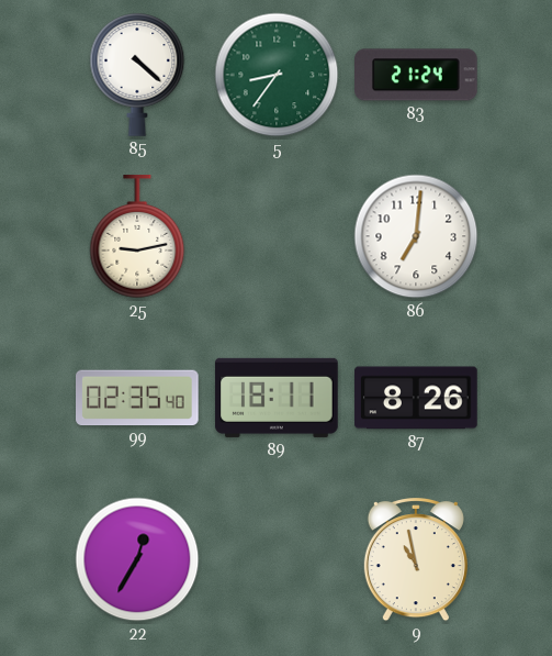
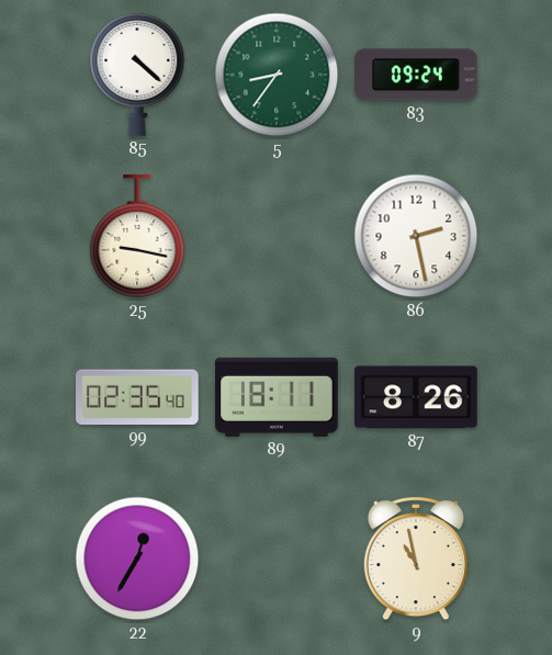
83: 21:24 -> 09:24
25: 9:13 -> 9:17
86: 7:01 -> 2:28
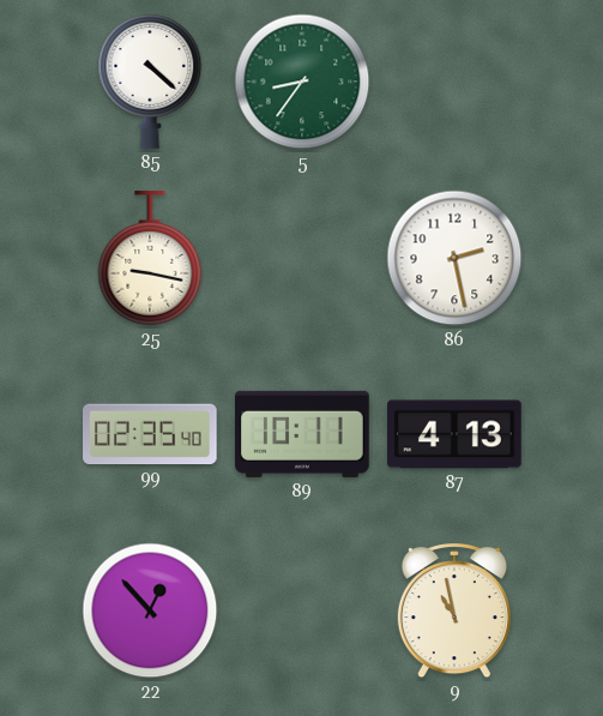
83: 09:24 -> none
89: 18:11 -> 10:11
87: 8:26 -> 4:13
22: 12:35 -> 12:53
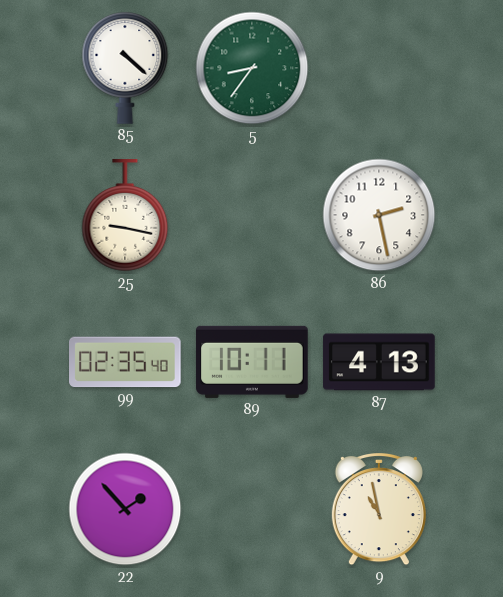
22: 12:53 -> 1:53
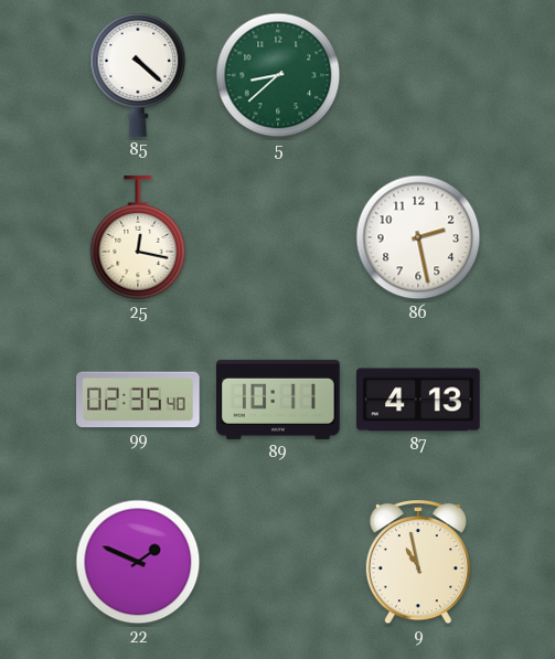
5: 8:36 -> 8:38
25: 9:17 -> 12:17
22: 1:53 -> 1:49
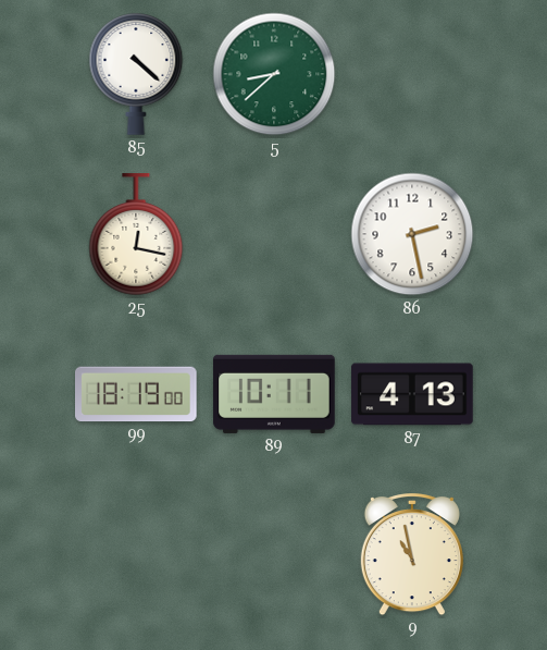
99: 02:35 -> 18:19
22: 1:49 -> none
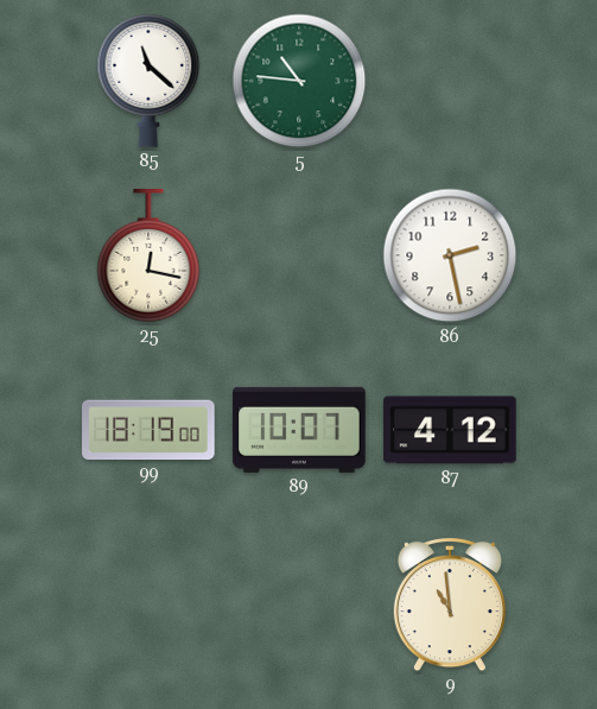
85: 4:22 -> 11:22
5: 8:38 -> 10:46
89: 10:11 -> 10:07
87: 4:13 -> 4:12
9: 10:58 -> 10:59
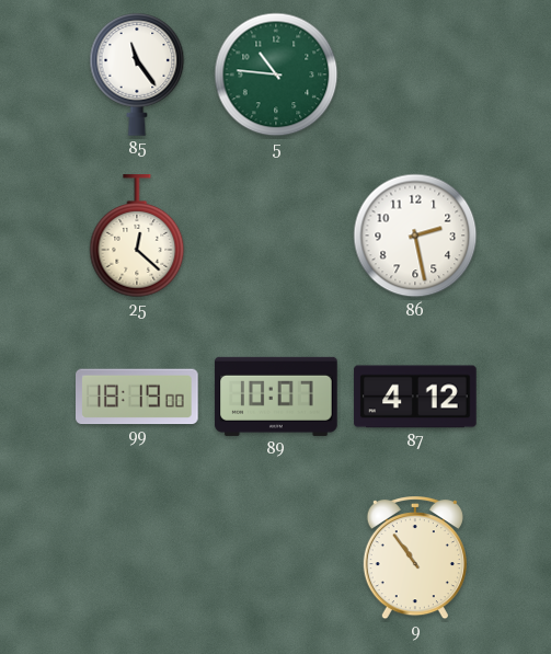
85: 11:22 -> 11:24
25: 12:17 -> 12:22
9: 10:59 -> 10:54
